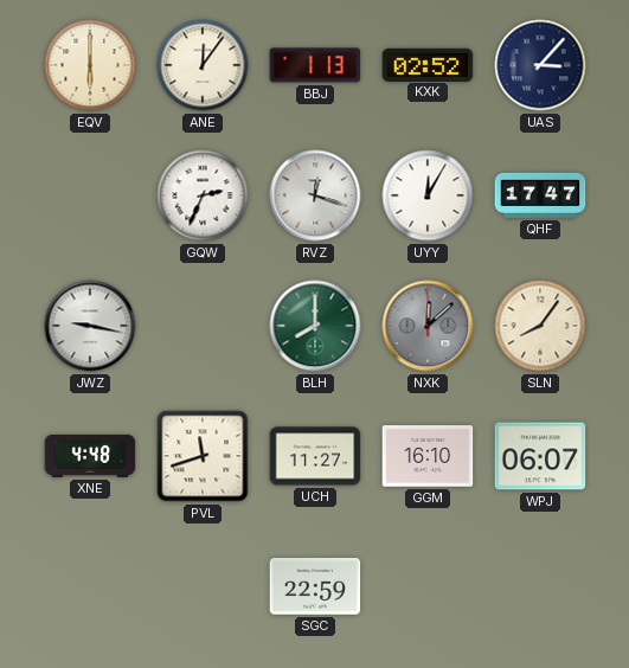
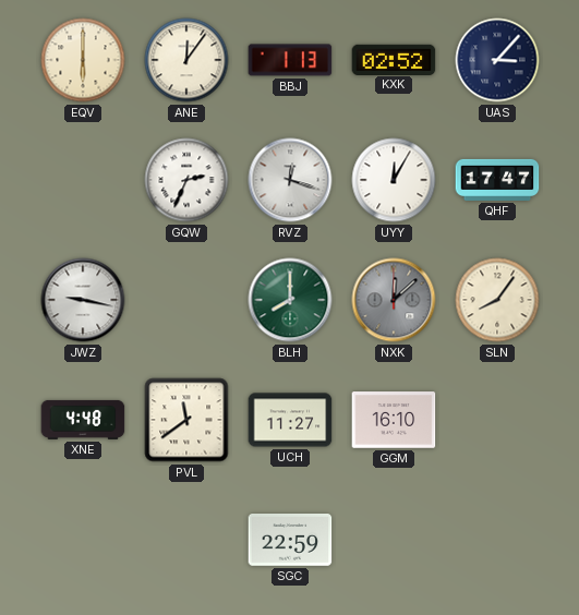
PVL: 11:42 -> 11:39
WPJ: 06:07 -> none
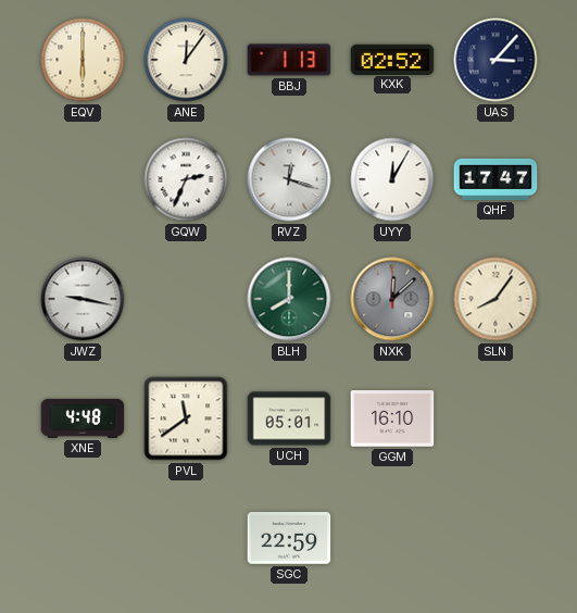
UCH: 11:27 -> 05:01
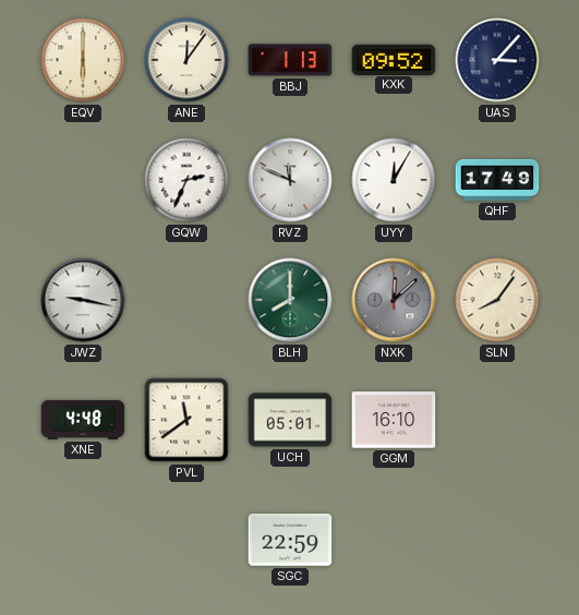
KXK: 02:52 -> 09:52
RVZ: 12:18 -> 11:49
QHF: 17:47 -> 17:49
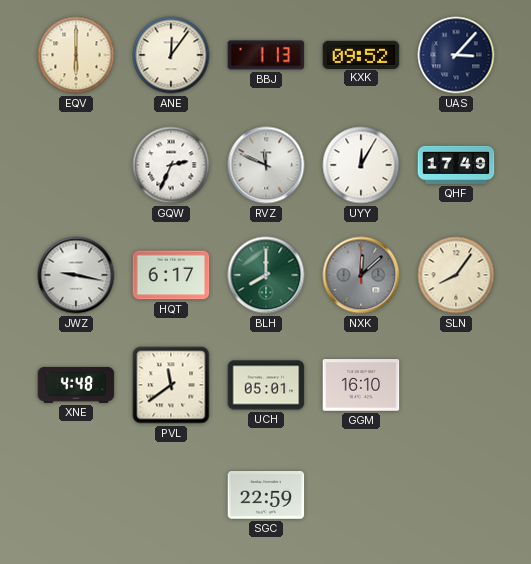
HQT: none -> 6:17
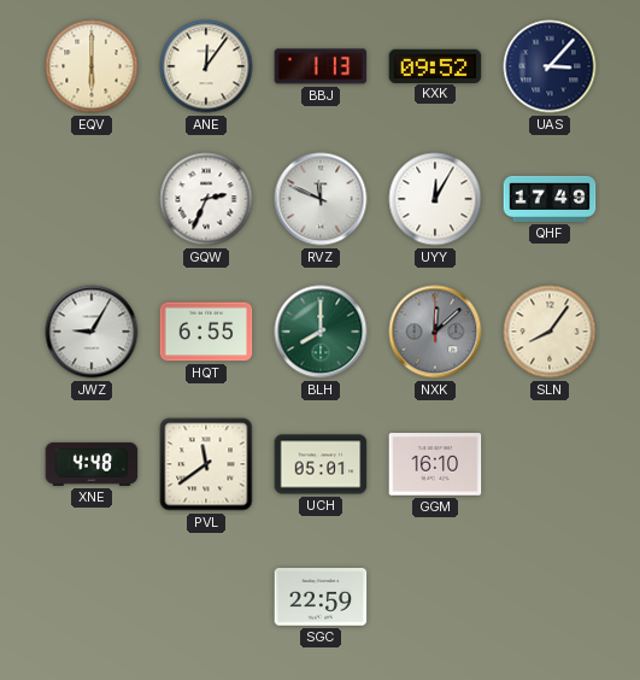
JWZ: 9:17 -> 9:05
HQT: 6:17 -> 6:55
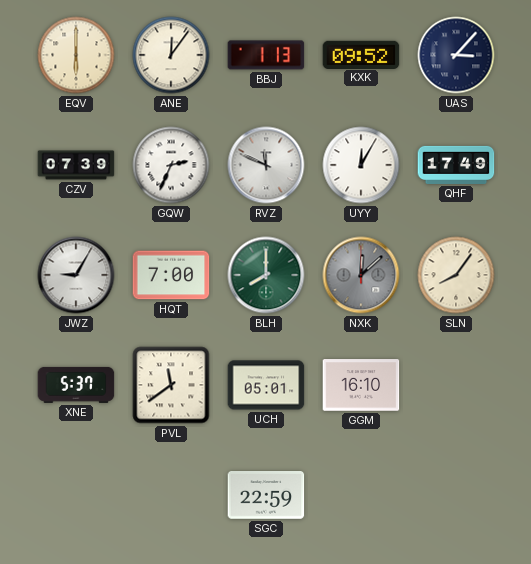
CZV: none -> 07:39
HQT: 6:55 -> 7:00
XNE: 4:48 -> 5:37
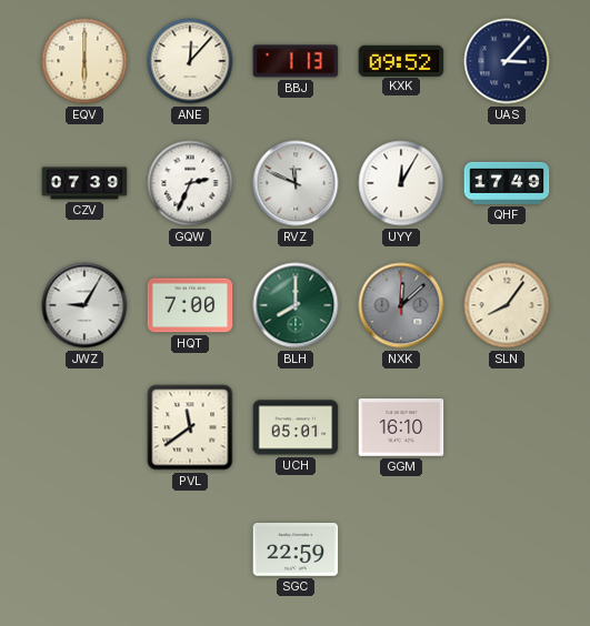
ANE: 12:06 -> 12:07
XNE: 5:37 -> none
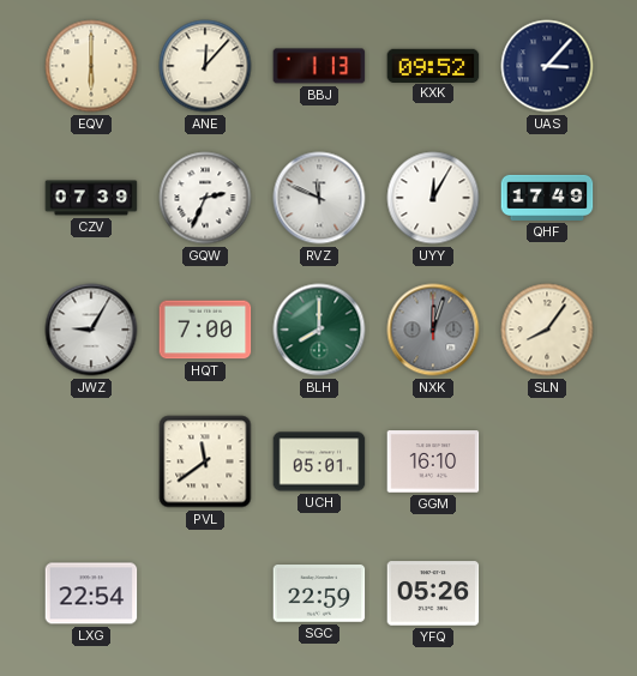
NXK: 12:08 -> 12:03
LXG: none -> 22:54
YFQ: none -> 05:26
